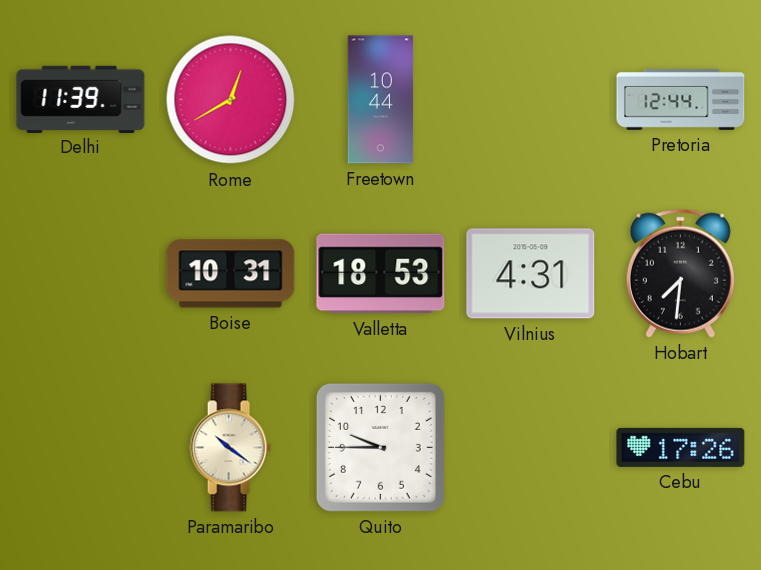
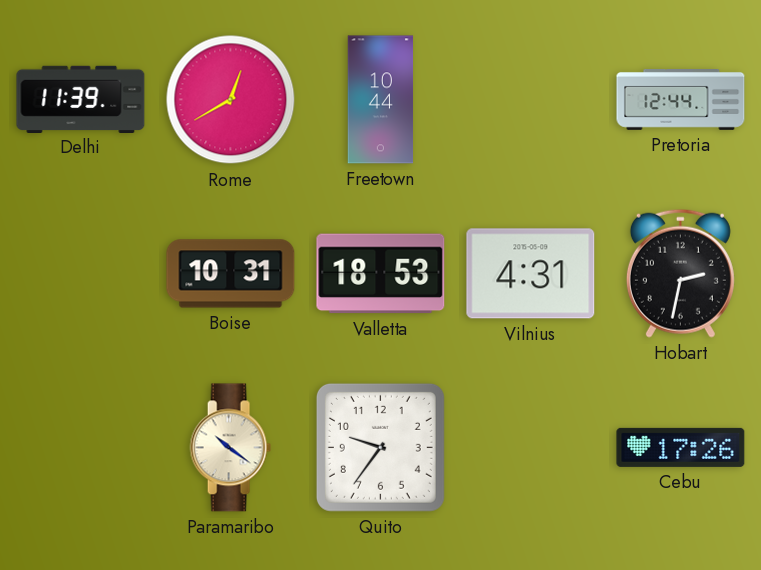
Hobart: 7:31 -> 2:32
Quito: 9:45 -> 9:36
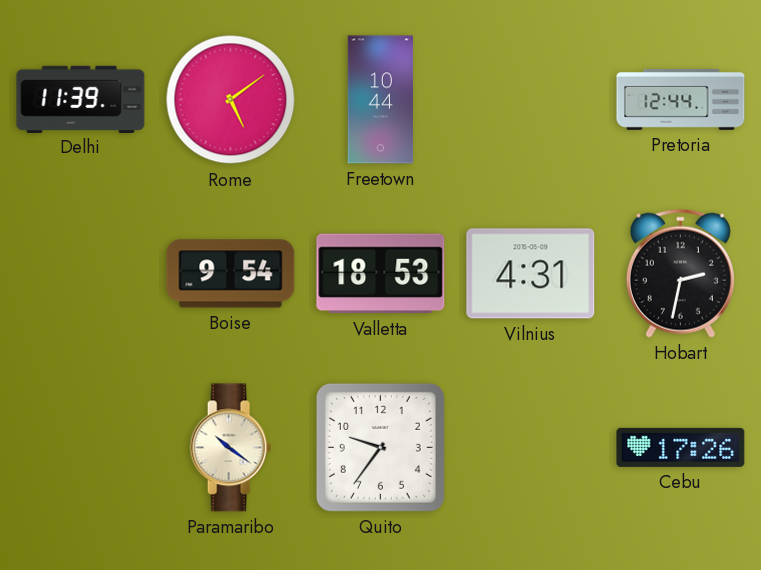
Rome: 12:40 -> 5:09
Boise: 10:31 -> 9:54
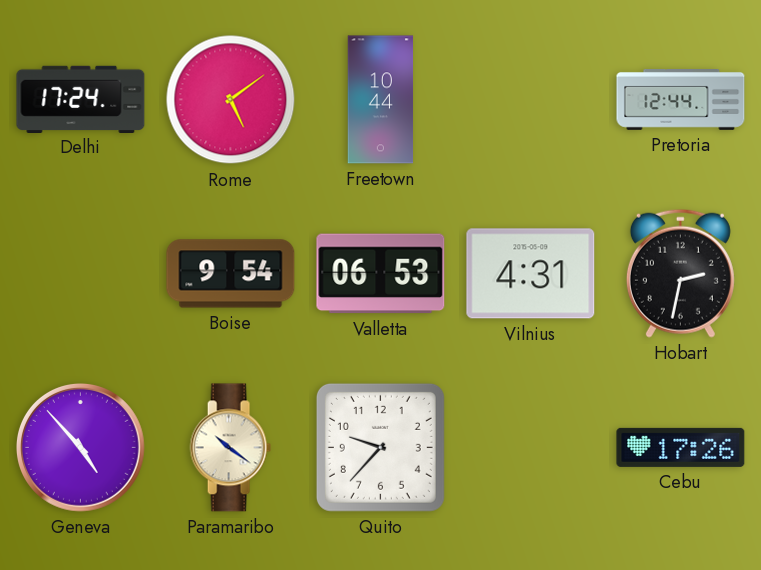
Delhi: 11:39 -> 17:24
Valletta: 18:53 -> 06:53
Geneva: none -> 4:53
Quito: 9:36 -> 9:37
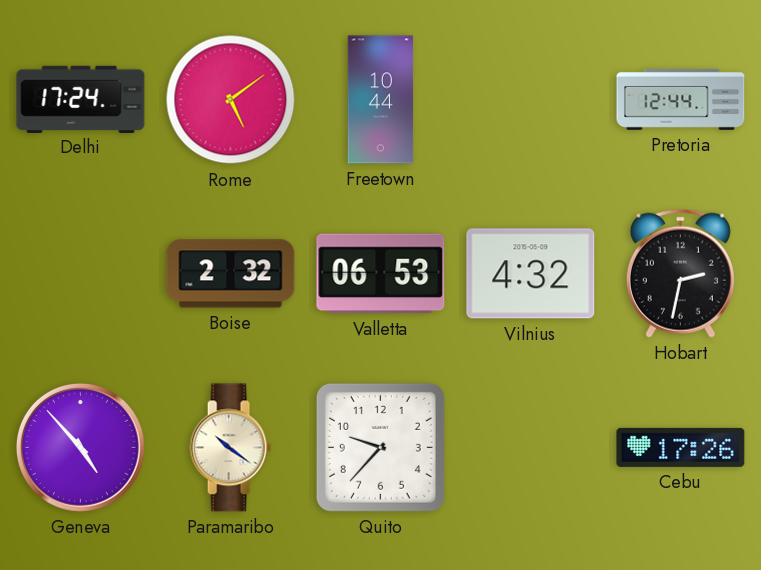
Boise: 9:54 -> 2:32
Vilnius: 4:31 -> 4:32
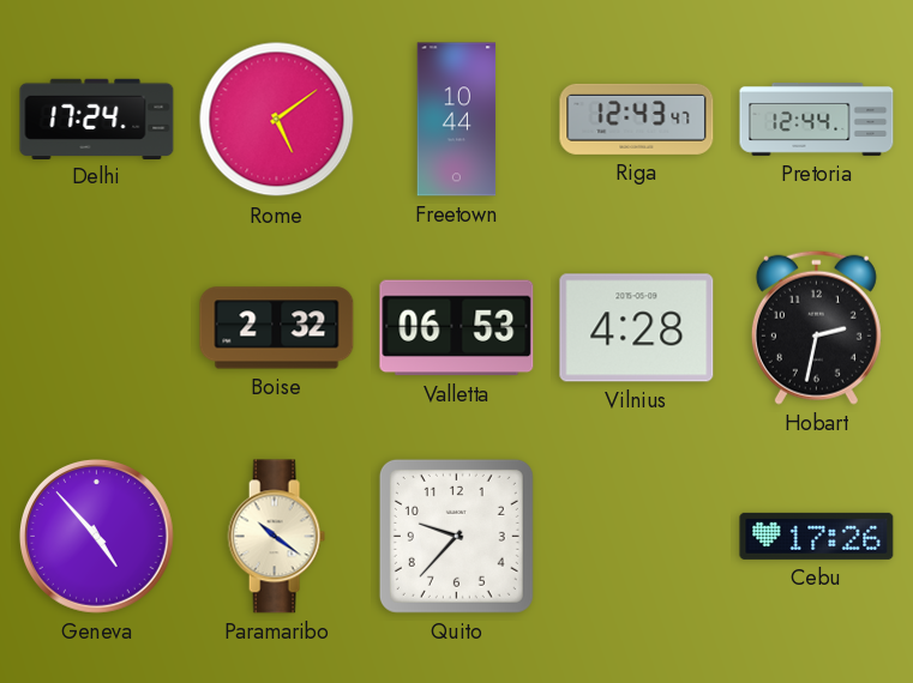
Riga: none -> 12:43
Vilnius: 4:32 -> 4:28
